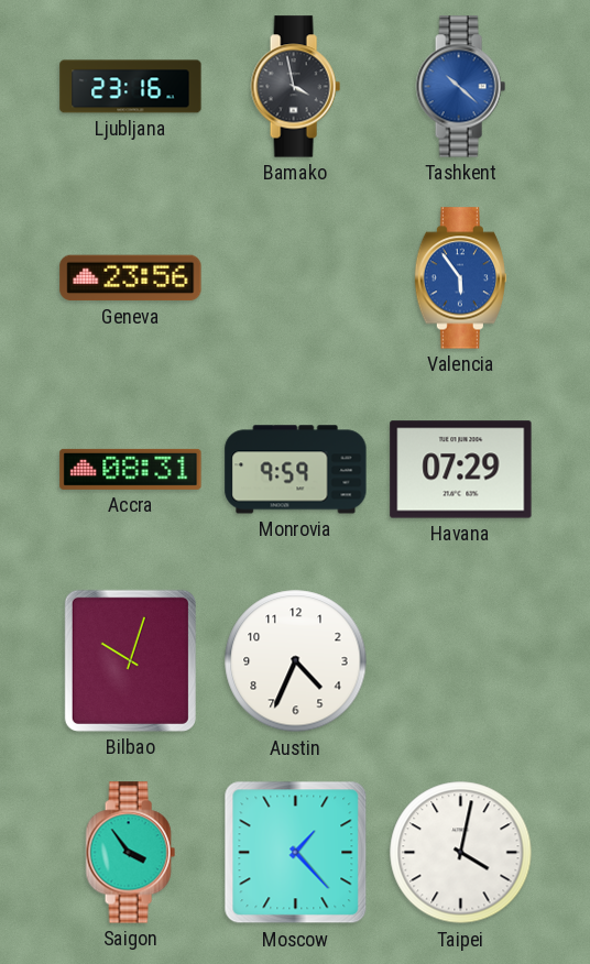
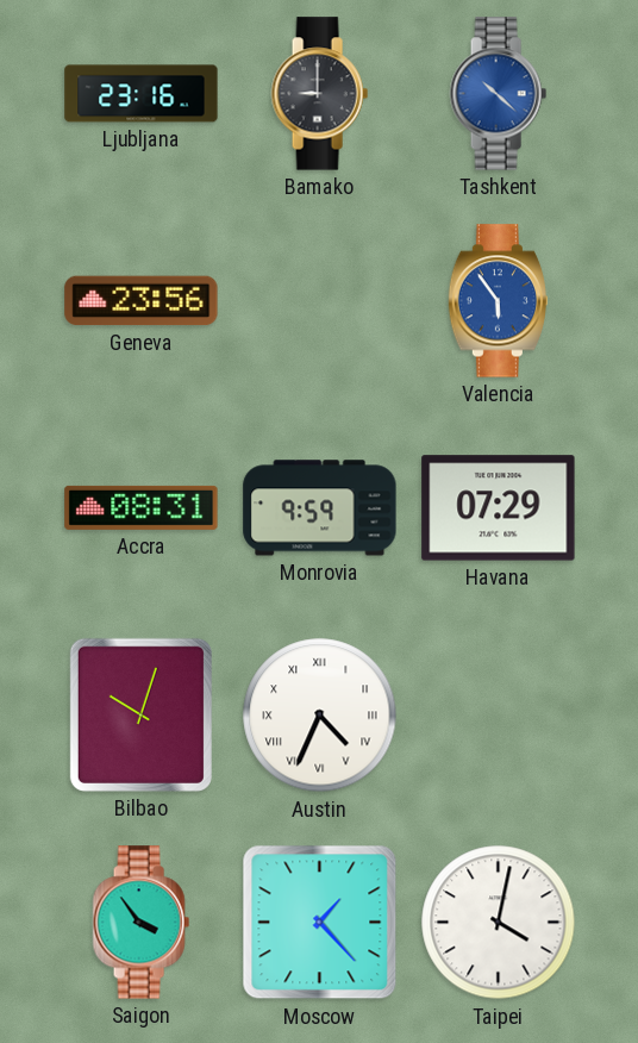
Bamako: 3:58 -> 9:00
Austin numerals: Arabic -> Roman
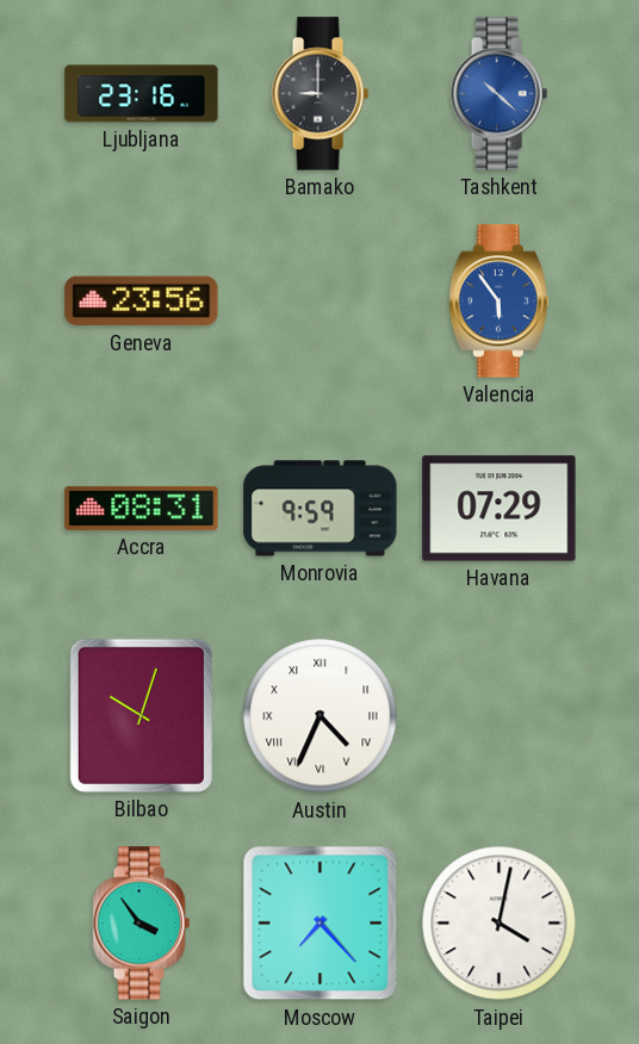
Moscow: 1:23 -> 7:23
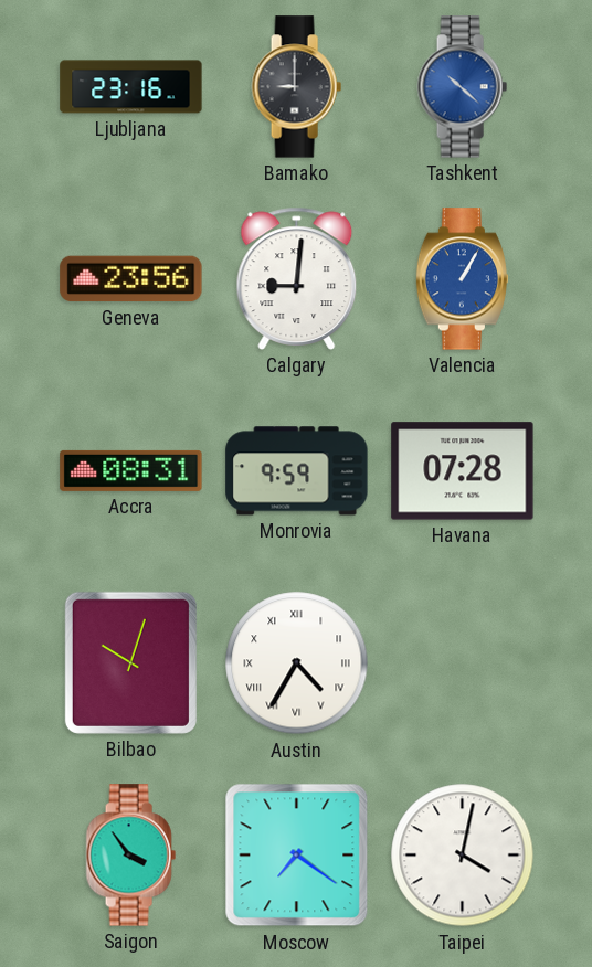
Calgary: none -> 9:01
Valencia: 5:54 -> 1:05
Havana: 07:29 -> 07:28
Austin: 4:34 -> 4:35
Moscow: 7:23 -> 7:21
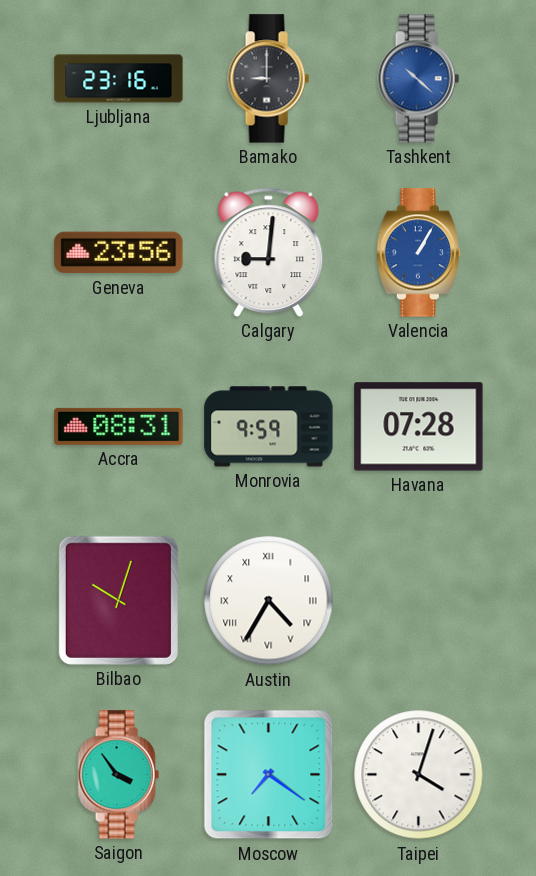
Taipei: 4:02 -> 4:03
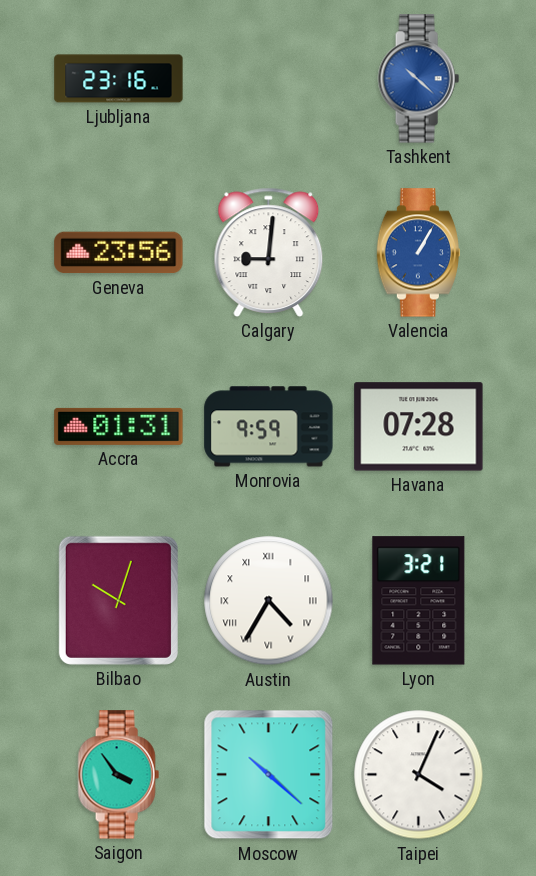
Bamako: 9:00 -> none
Accra: 08:31 -> 01:31
Lyon: none -> 3:21
Moscow: 7:21 -> 10:22
Taipei: 4:03 -> 4:04
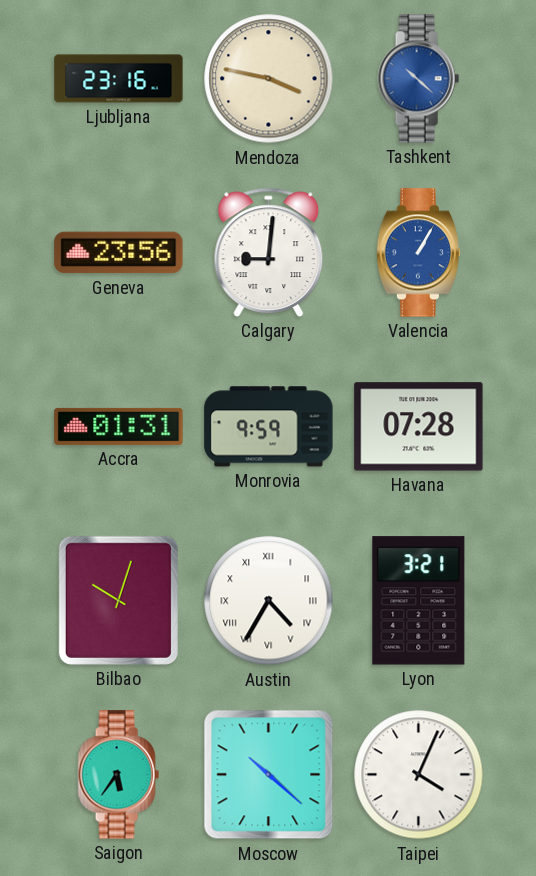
Mendoza: none -> 3:47
Saigon: 3:54 -> 5:36
